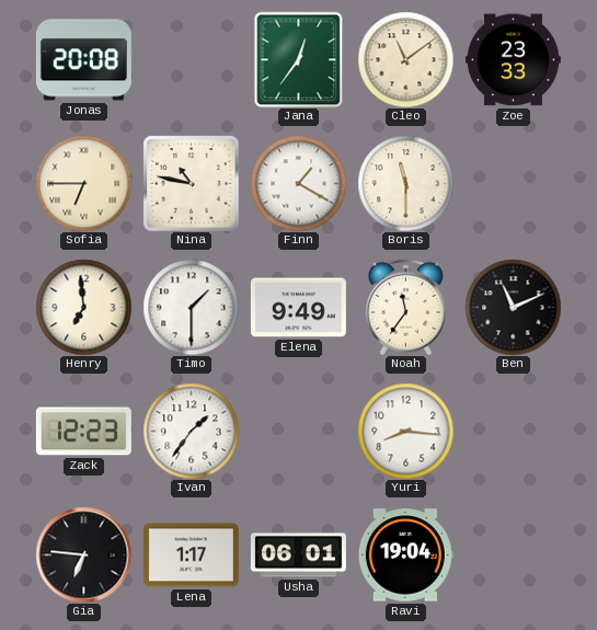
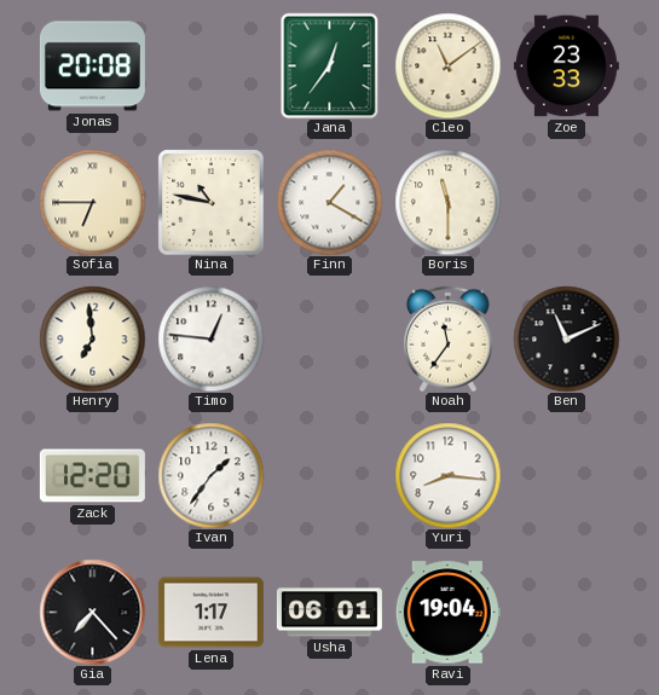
Timo: 1:30 -> 12:46
Elena: 9:49 -> none
Zack: 12:23 -> 12:20
Gia: 6:46 -> 7:23
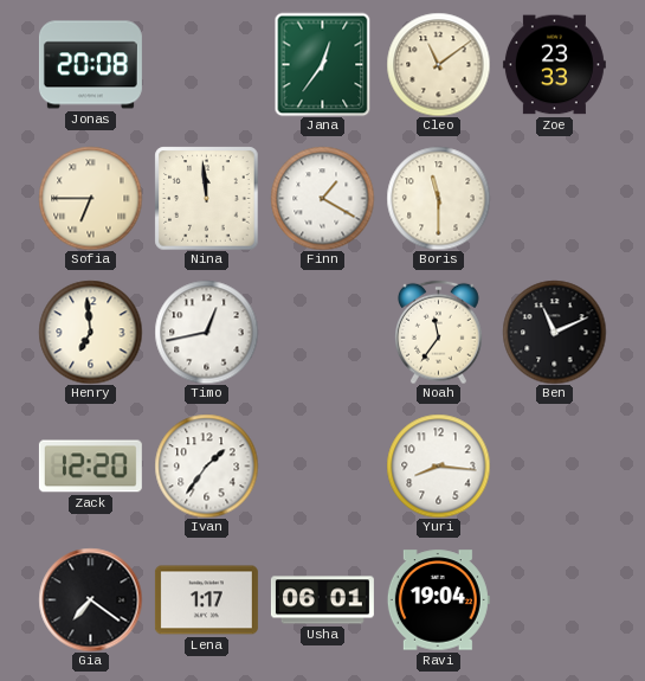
Nina: 10:47 -> 11:59
Timo: 12:46 -> 12:43
Gia: 7:23 -> 7:21
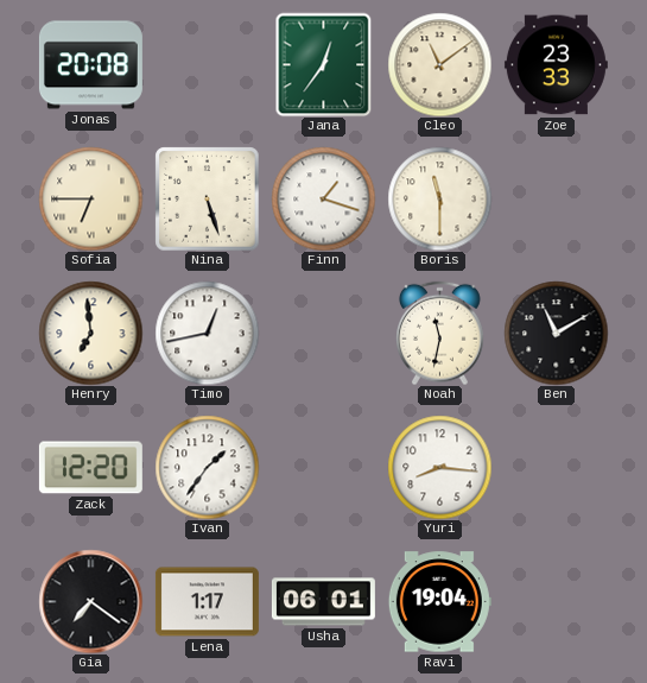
Nina: 11:59 -> 5:27
Finn: 1:20 -> 1:18
Noah: 11:36 -> 11:32
Ben: 11:11 -> 11:10
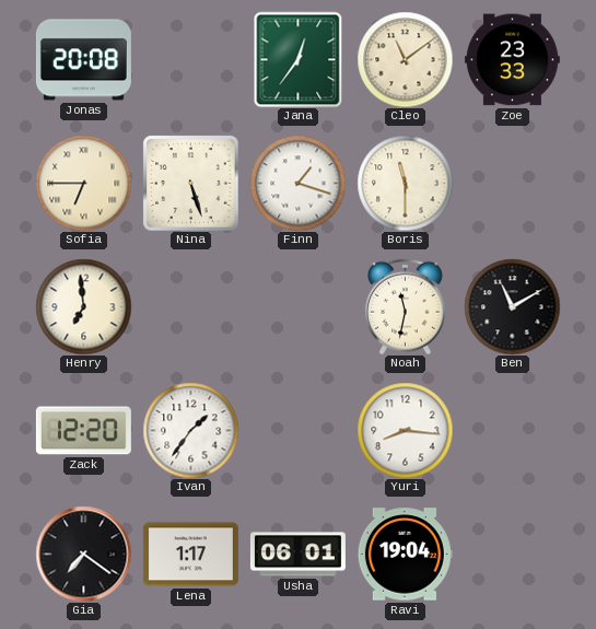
Timo: 12:43 -> none
